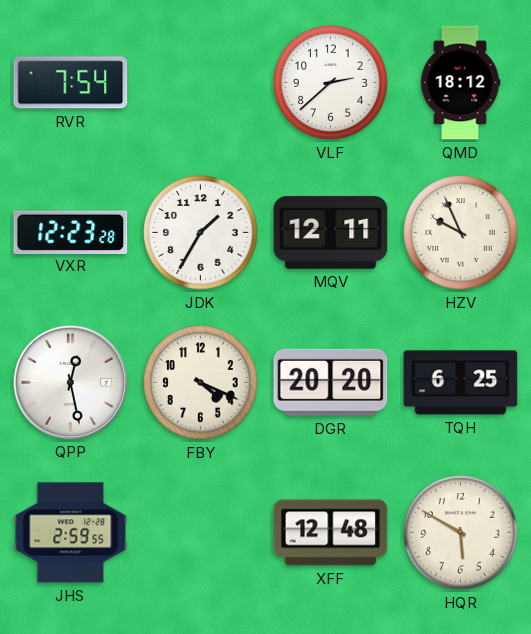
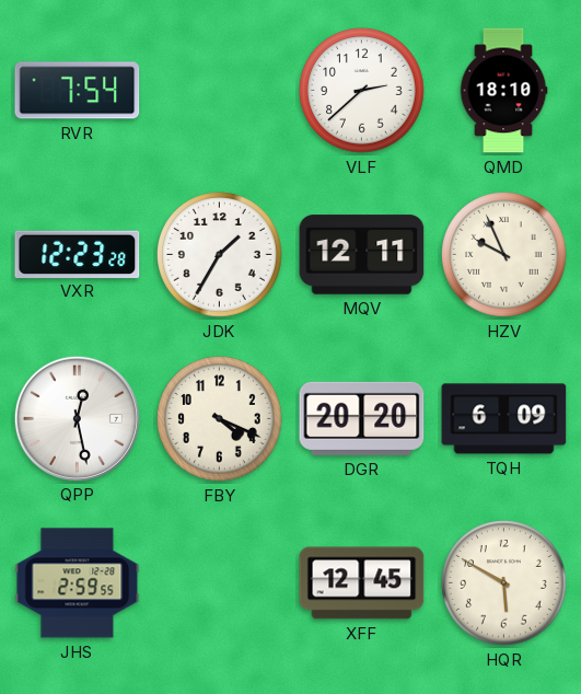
QMD: 18:12 -> 18:10
TQH: 6:25 -> 6:09
XFF: 12:48 -> 12:45
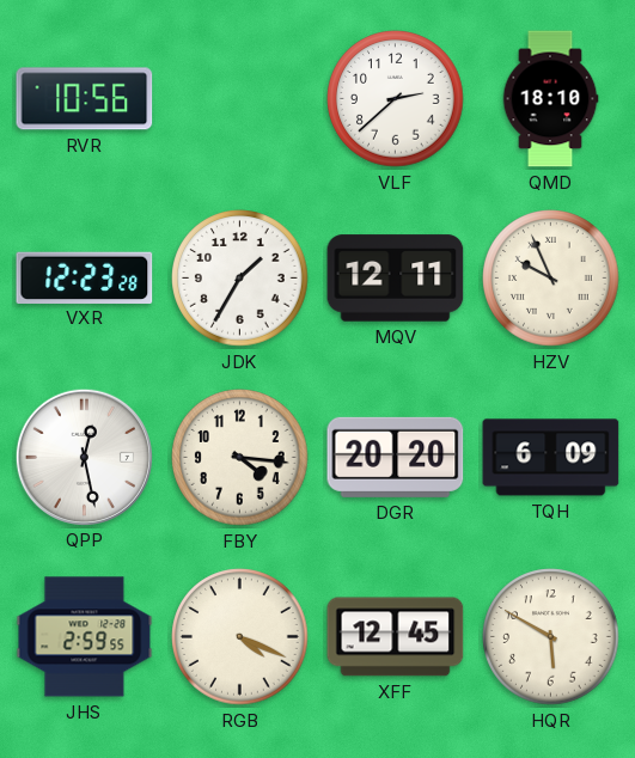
RVR: 7:54 -> 10:56
FBY: 4:19 -> 4:16
RGB: none -> 4:19
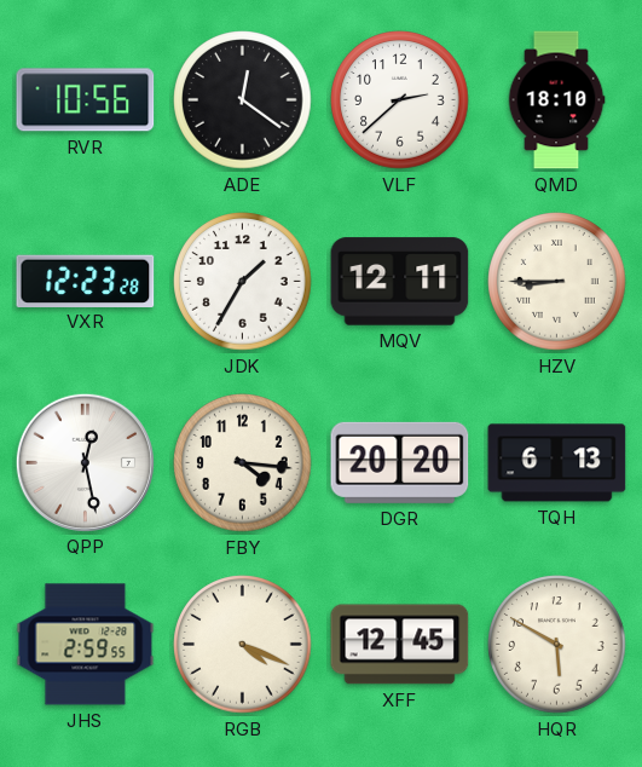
ADE: none -> 12:21
HZV: 9:56 -> 8:45
TQH: 6:09 -> 6:13
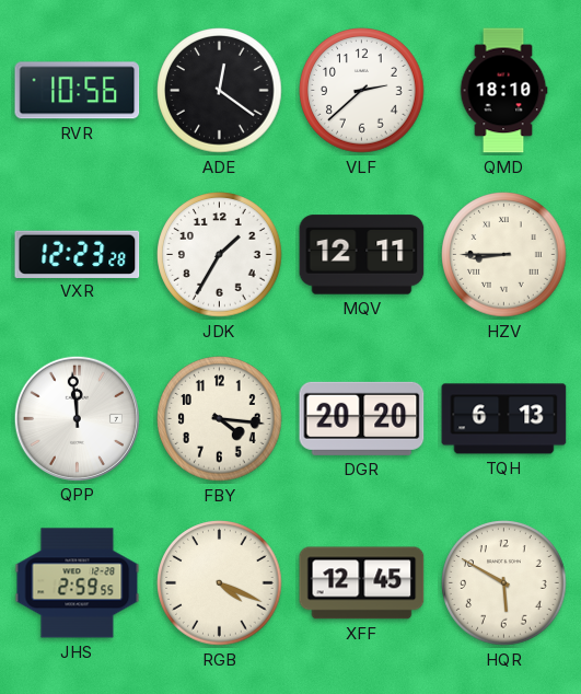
QPP: 12:28 -> 11:59
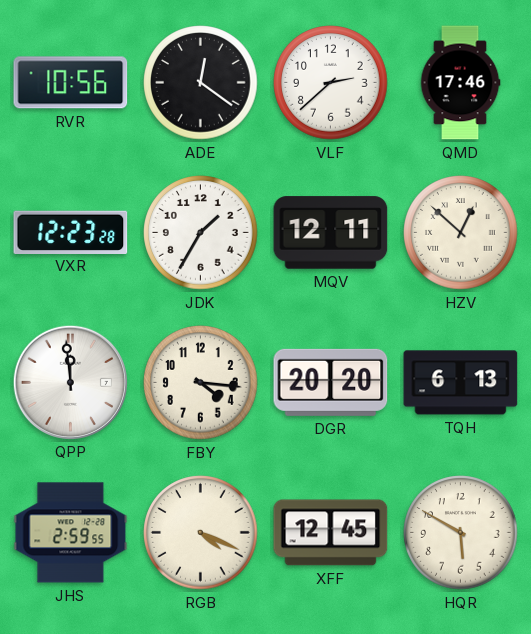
QMD: 18:10 -> 17:46
HZV: 8:45 -> 12:52
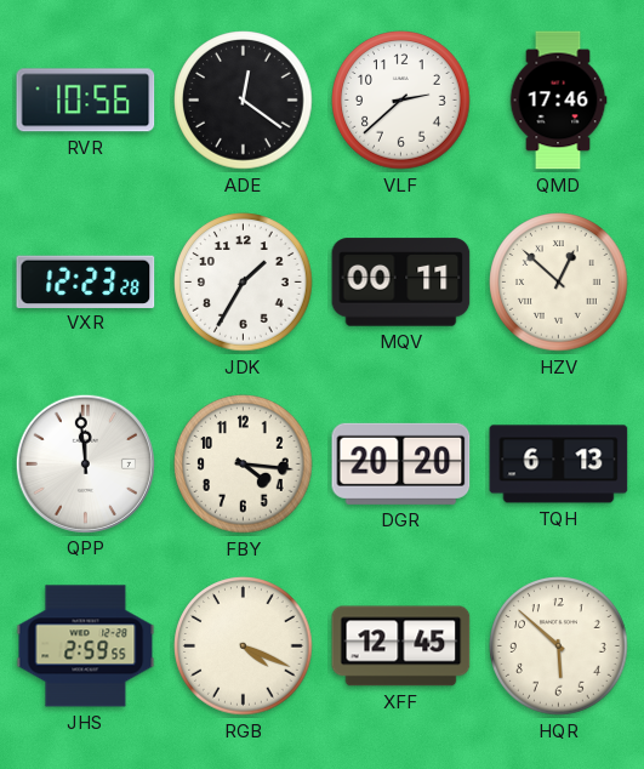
MQV: 12:11 -> 00:11
HQR: 5:50 -> 5:52
